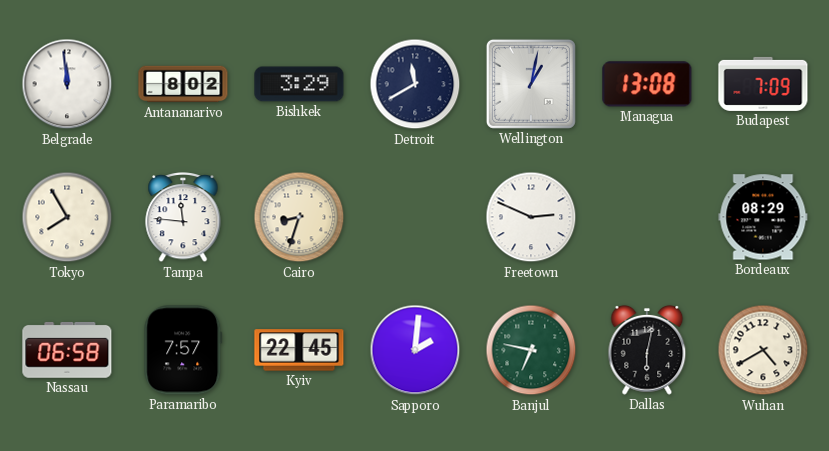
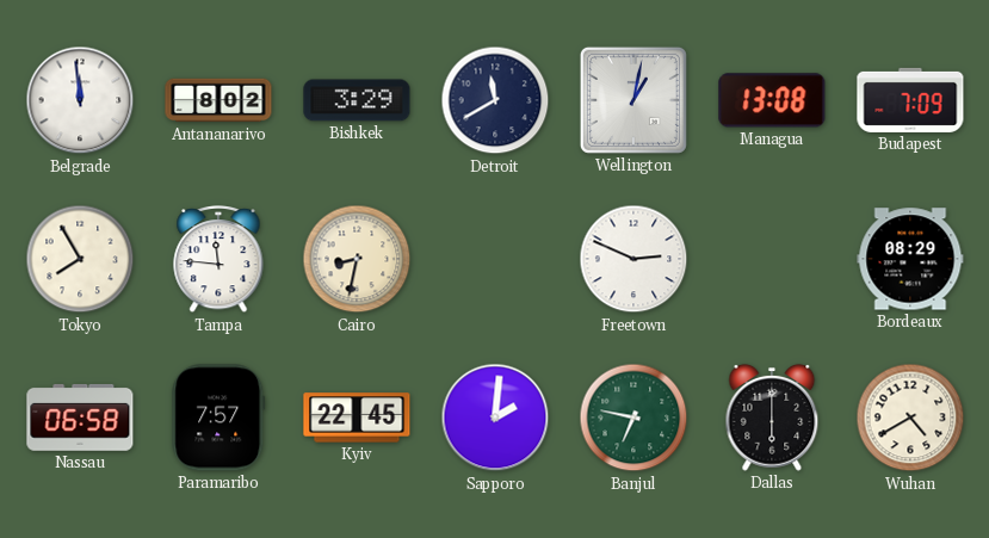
Cairo: 8:33 -> 8:32
Dallas: 6:02 -> 6:00
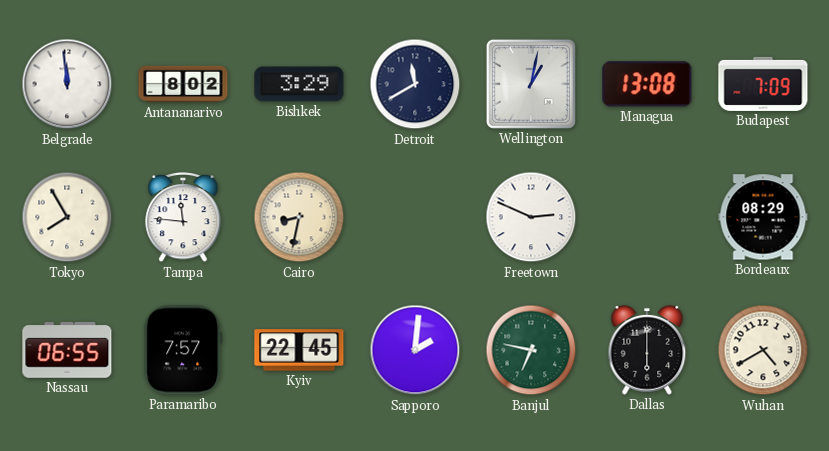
Nassau: 06:58 -> 06:55
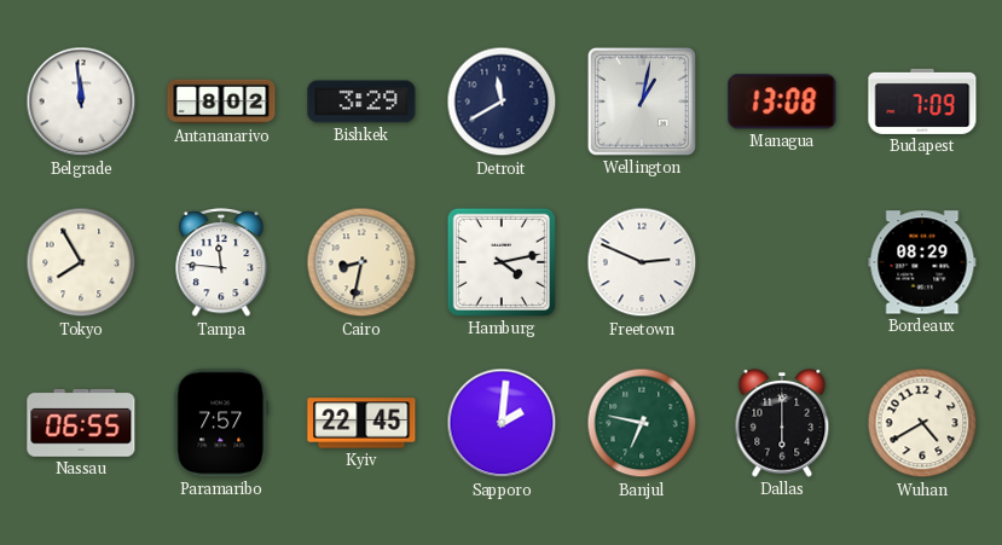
Hamburg: none -> 4:13
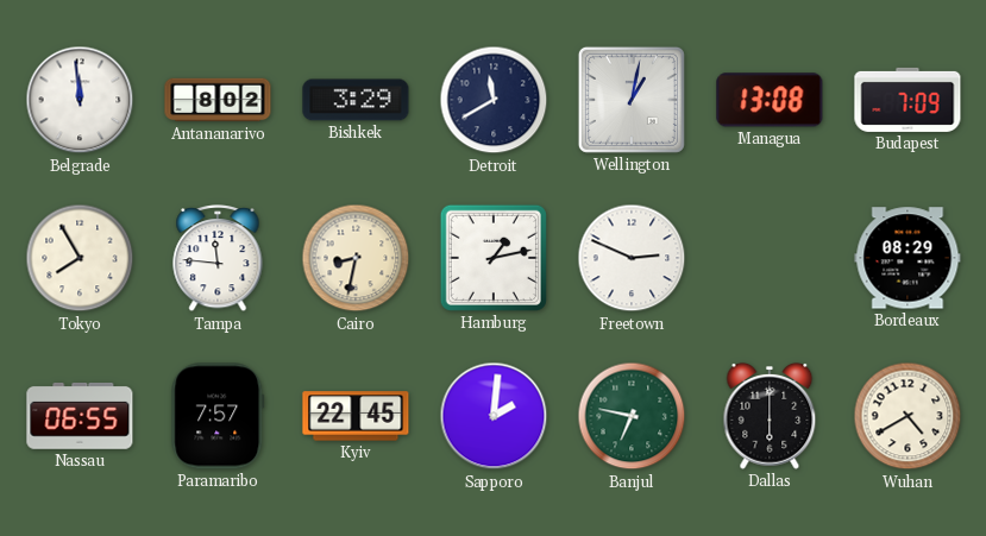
Hamburg: 4:13 -> 1:13
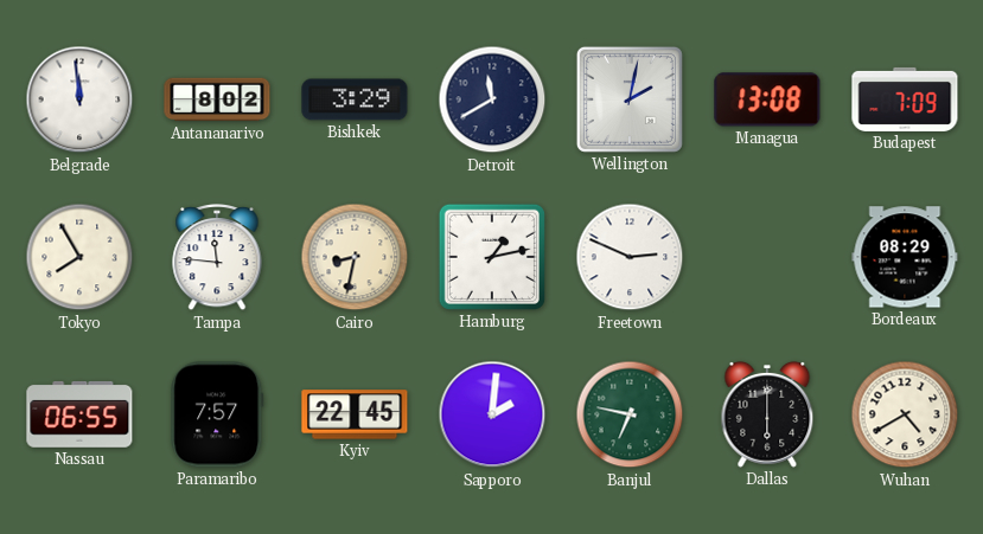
Wellington: 1:02 -> 2:02
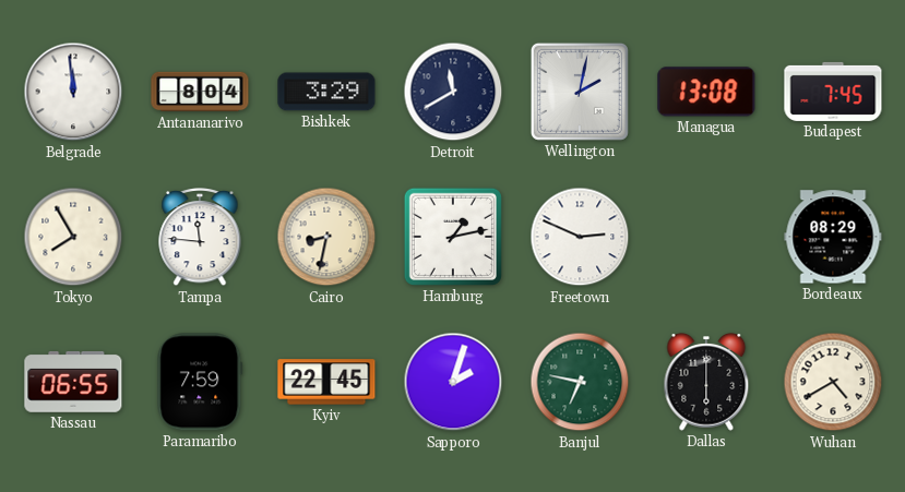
Antananarivo: 8:02 -> 8:04
Budapest: 7:09 -> 7:45
Paramaribo: 7:57 -> 7:59
Sapporo: 2:01 -> 2:03
